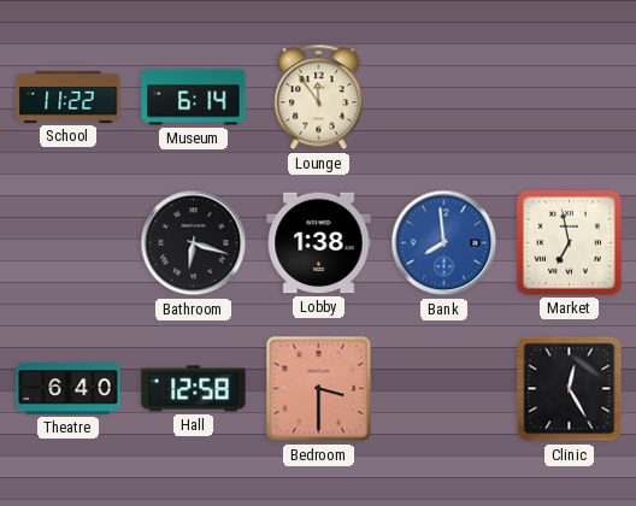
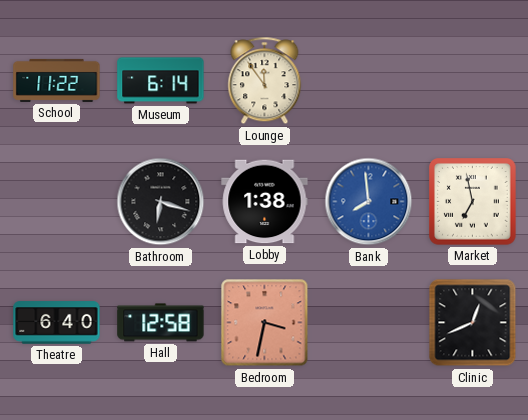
Bedroom: 3:30 -> 3:32
Clinic: 12:25 -> 12:41
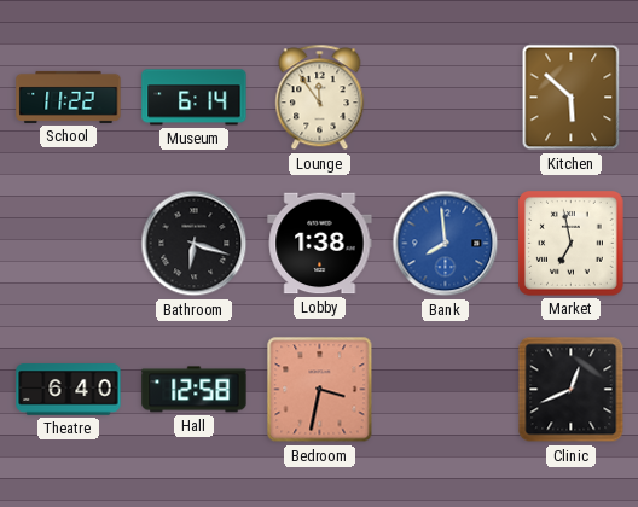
Kitchen: none -> 5:52
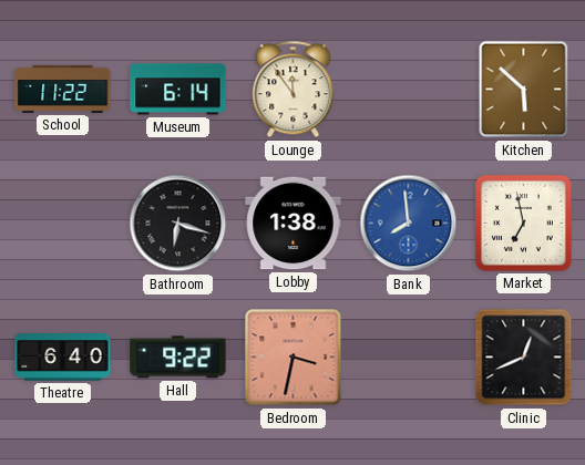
Hall: 12:58 -> 9:22
